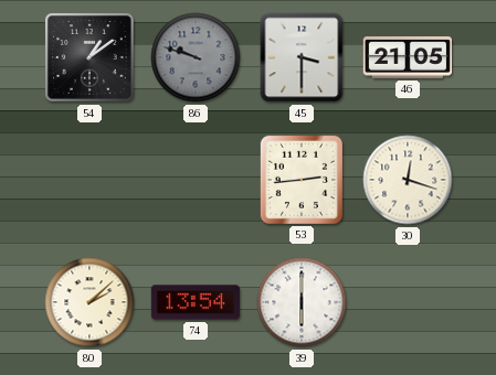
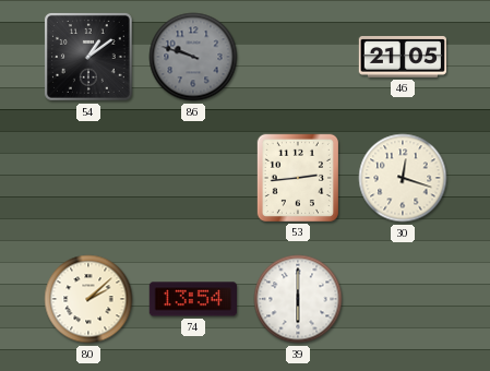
45: 3:30 -> none
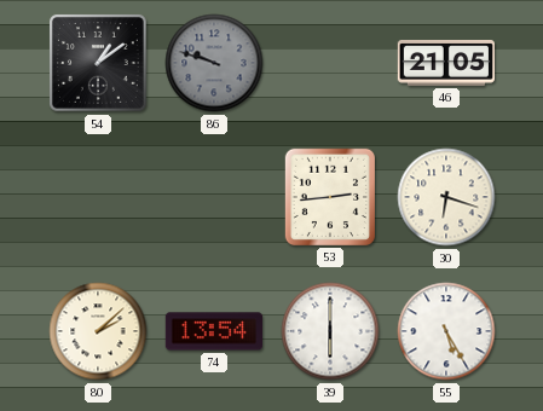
30: 12:18 -> 6:18
55: none -> 5:25
